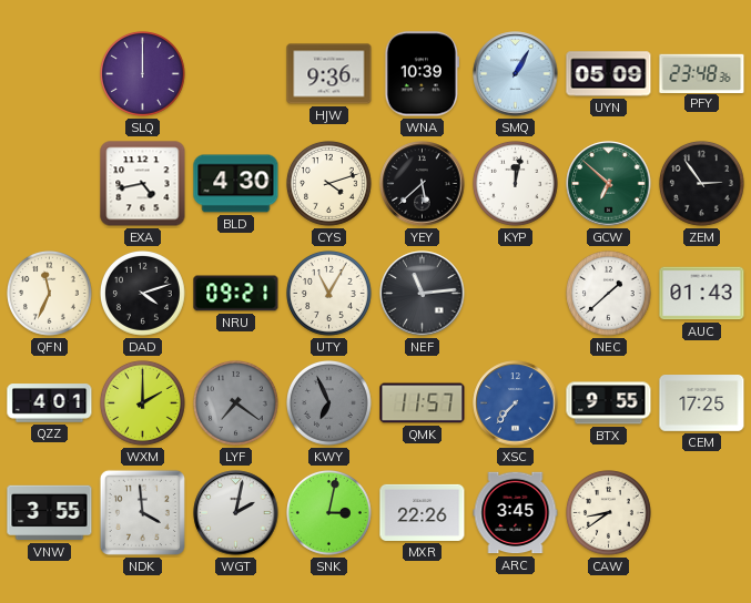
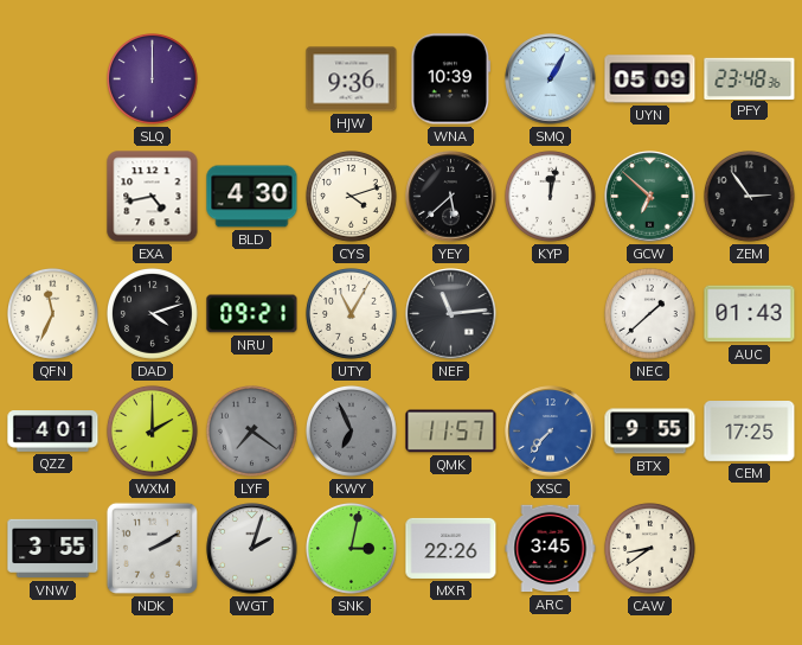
NDK: 3:59 -> 2:10
WGT: 2:02 -> 2:03
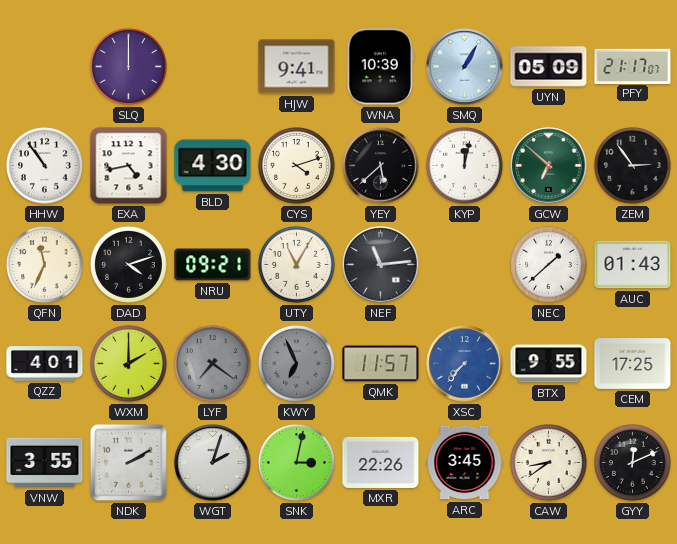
HJW: 9:36 -> 9:41
PFY: 23:48 -> 21:17
HHW: none -> 10:54
GYY: none -> 12:11
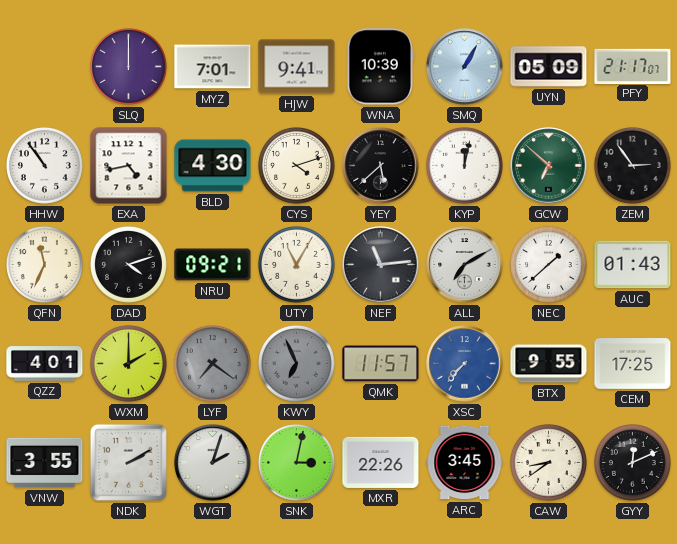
MYZ: none -> 7:01
ALL: none -> 7:10
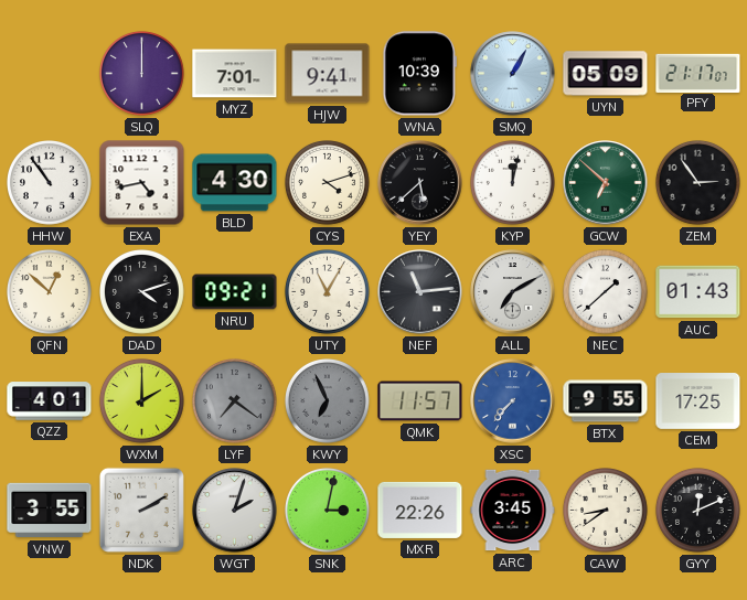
QFN: 11:34 -> 12:52
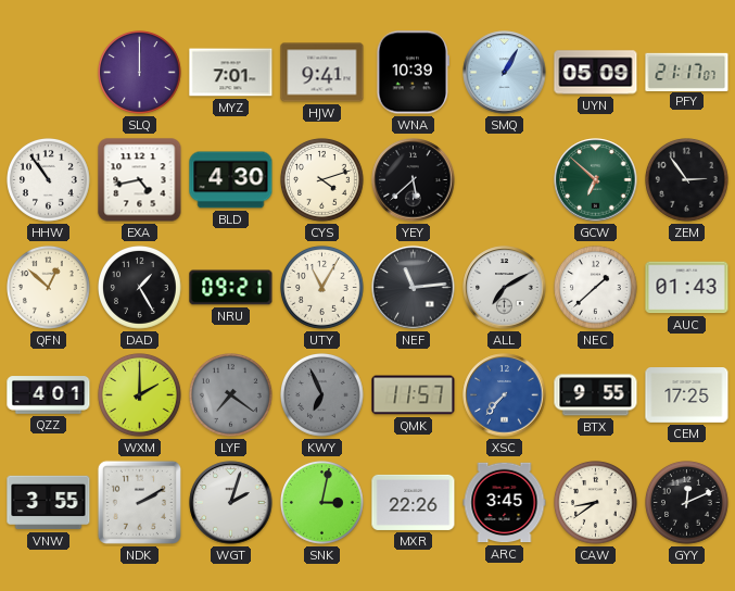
KYP: 12:02 -> none
DAD: 4:12 -> 1:25
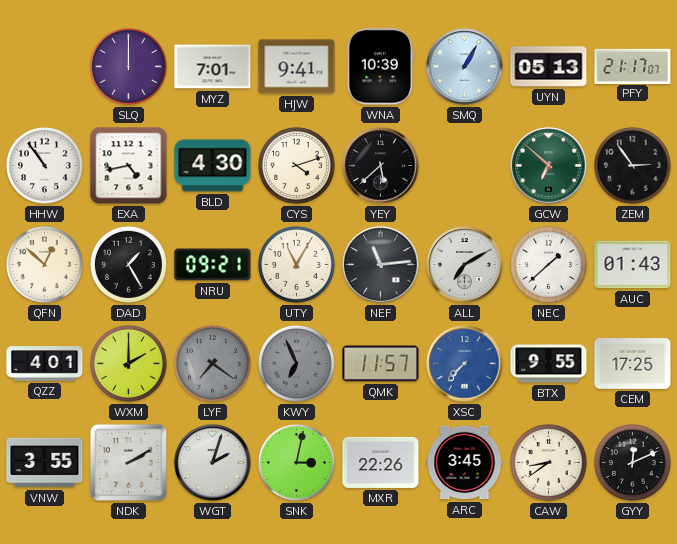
UYN: 05:09 -> 05:13
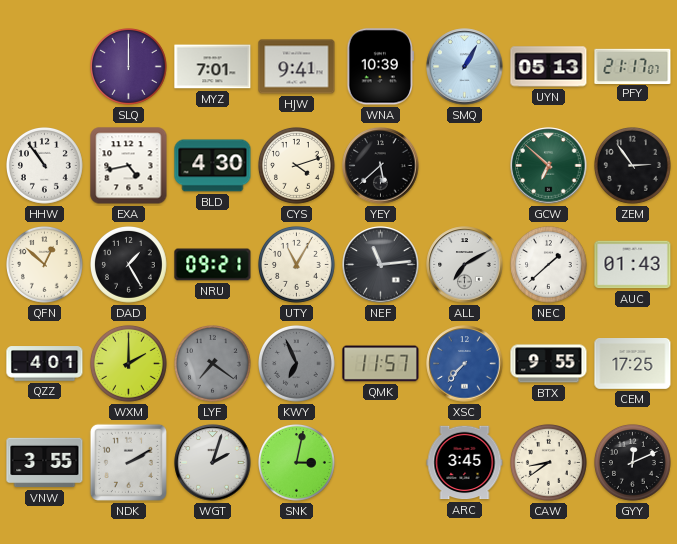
MXR: 22:26 -> none
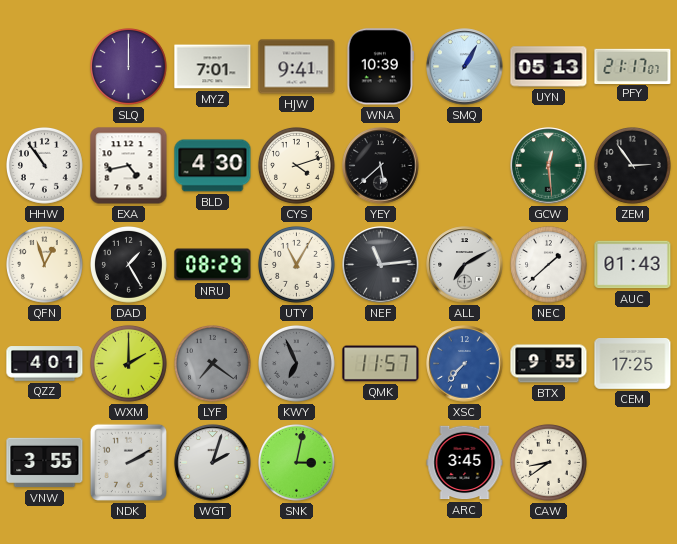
GCW: 6:52 -> 12:29
QFN: 12:52 -> 12:57
NRU: 09:21 -> 08:29
GYY: 12:11 -> none
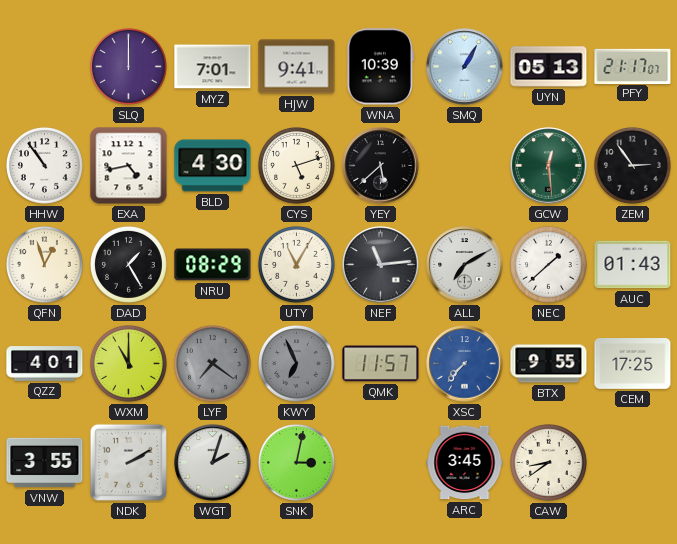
CYS: 4:12 -> 5:12
WXM: 2:00 -> 11:00
